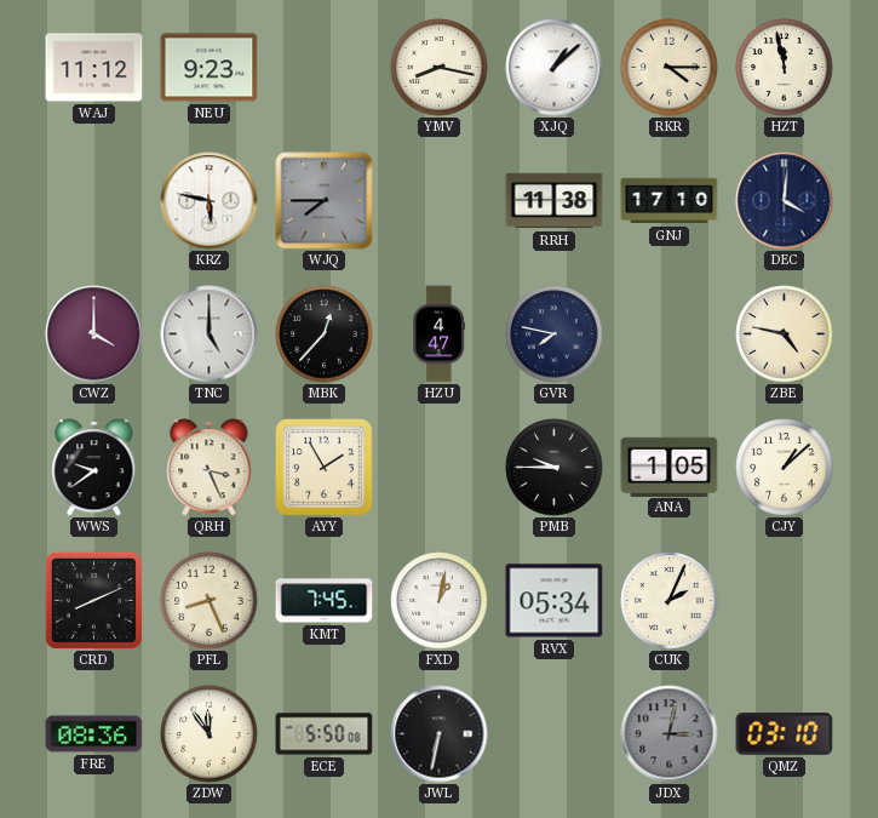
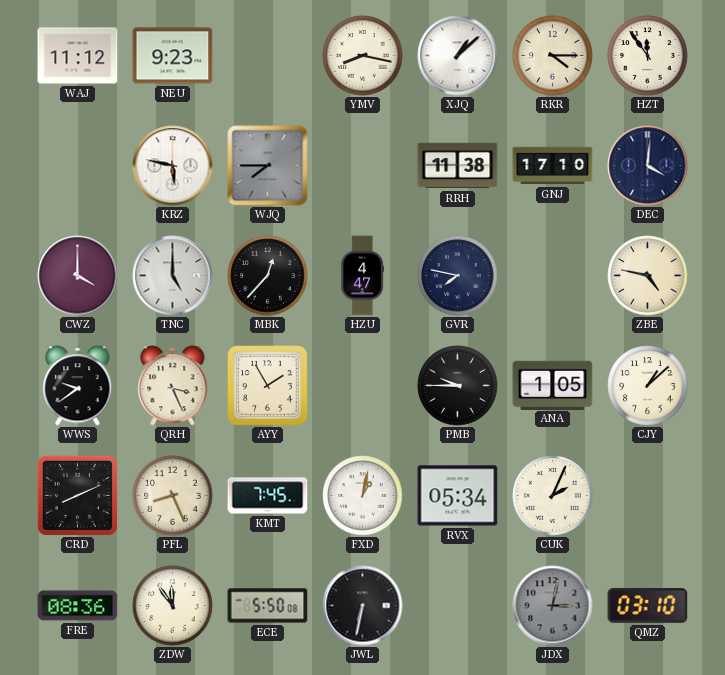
HZT: 11:58 -> 11:54
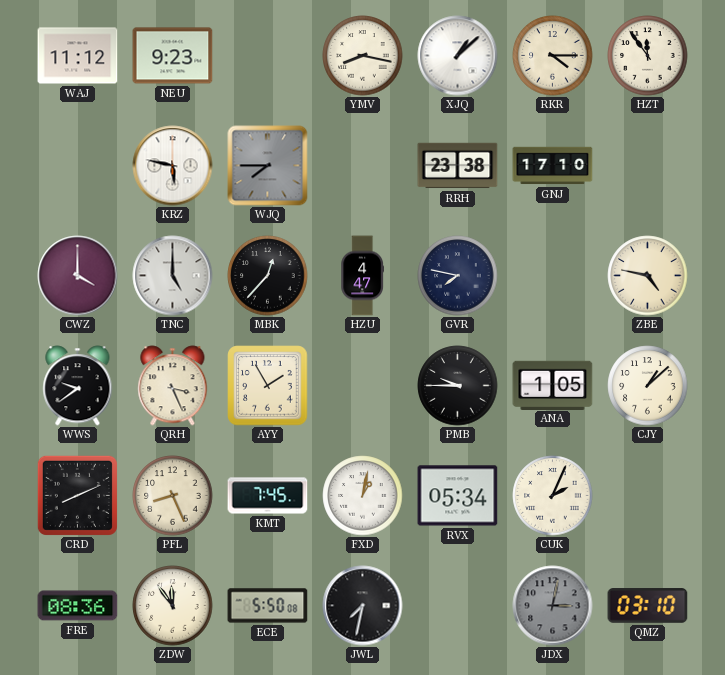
RRH: 11:38 -> 23:38
DEC: 4:01 -> none
JWL: 6:32 -> 7:32
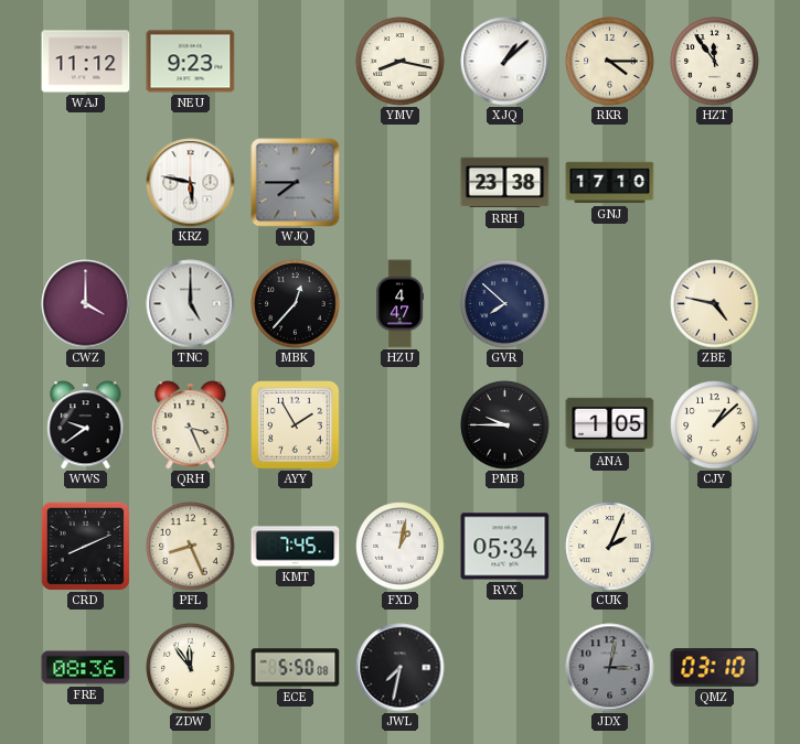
GVR: 7:47 -> 7:52
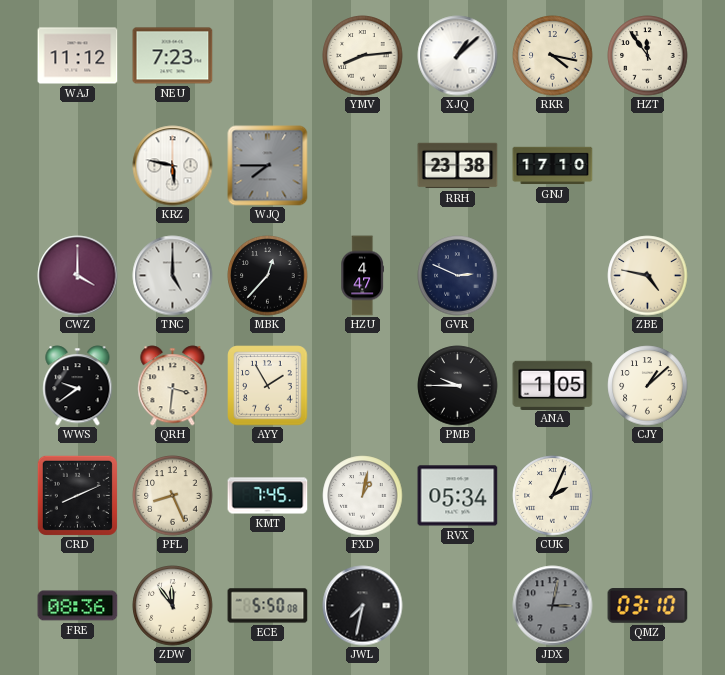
NEU: 9:23 -> 7:23
YMV: 8:17 -> 8:14
RKR: 4:15 -> 4:17
GVR: 7:52 -> 2:49
QRH: 3:26 -> 3:31
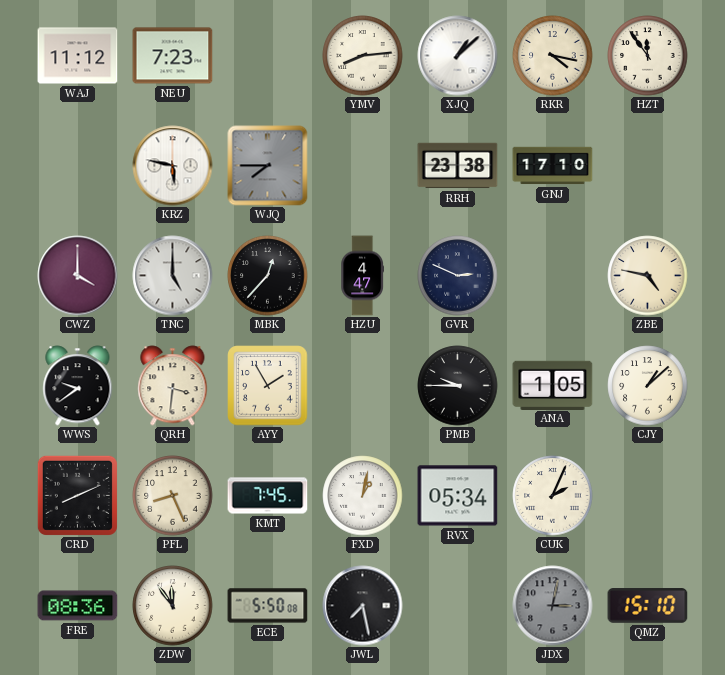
JWL: 7:32 -> 7:28
QMZ: 03:10 -> 15:10
